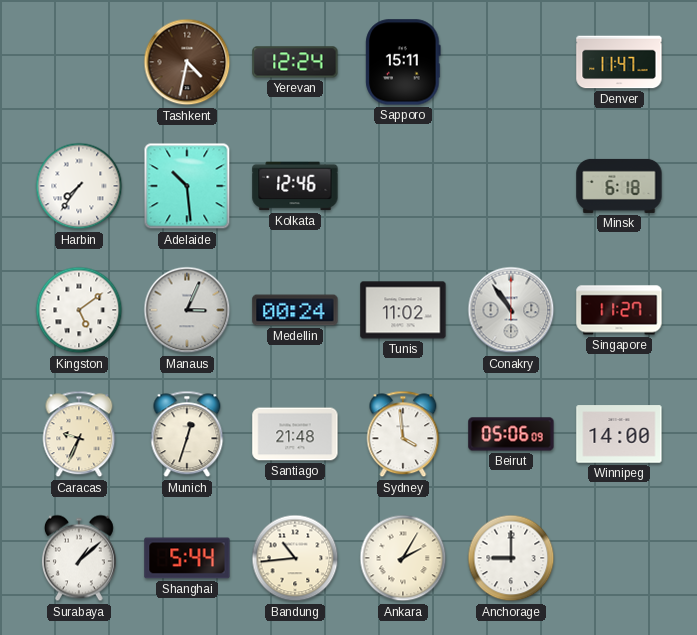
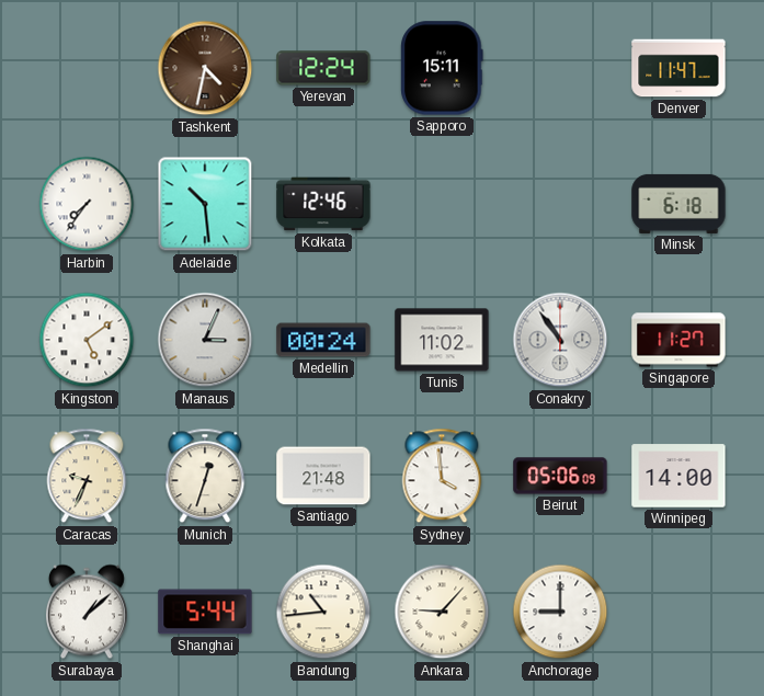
Ankara: 2:05 -> 9:07
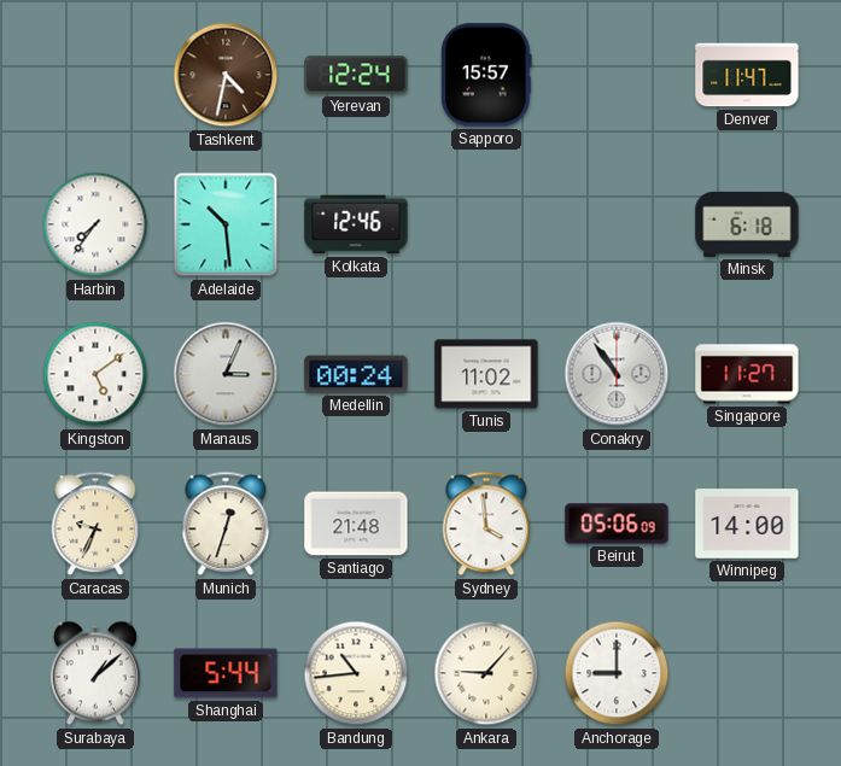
Sapporo: 15:11 -> 15:57
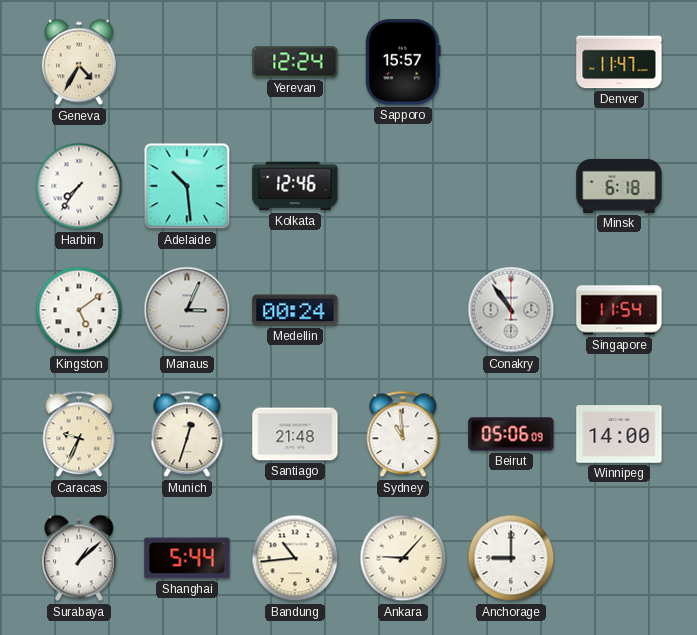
Geneva: none -> 4:35
Tashkent: 4:32 -> none
Tunis: 11:02 -> none
Singapore: 11:27 -> 11:54
Sydney: 3:59 -> 10:59
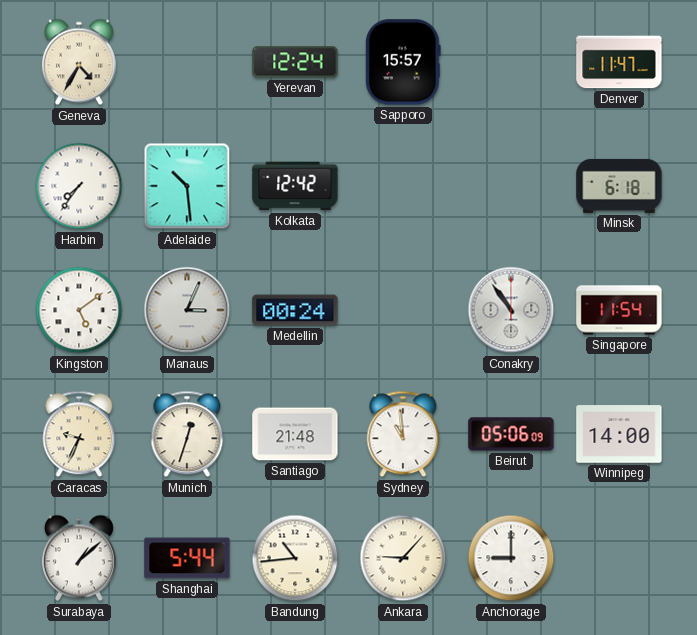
Kolkata: 12:46 -> 12:42
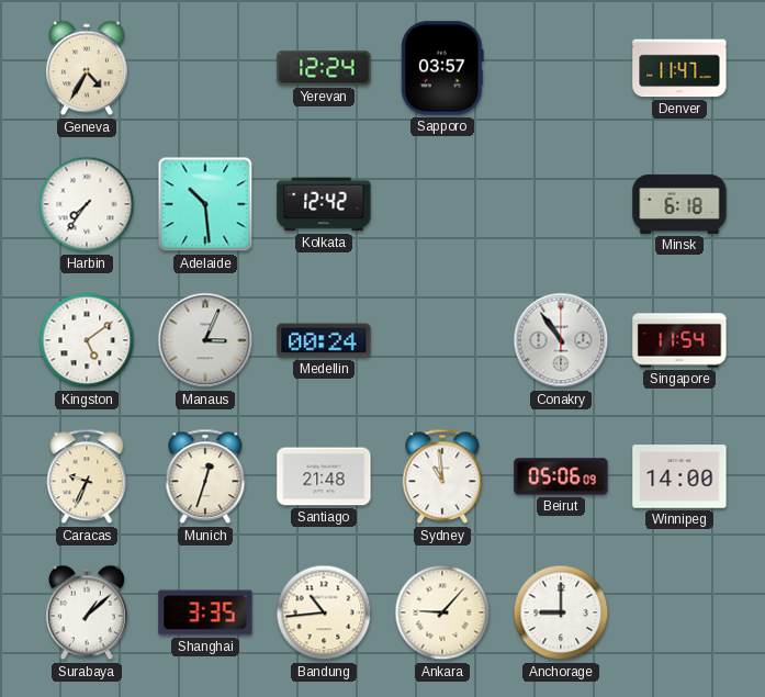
Sapporo: 15:57 -> 03:57
Shanghai: 5:44 -> 3:35
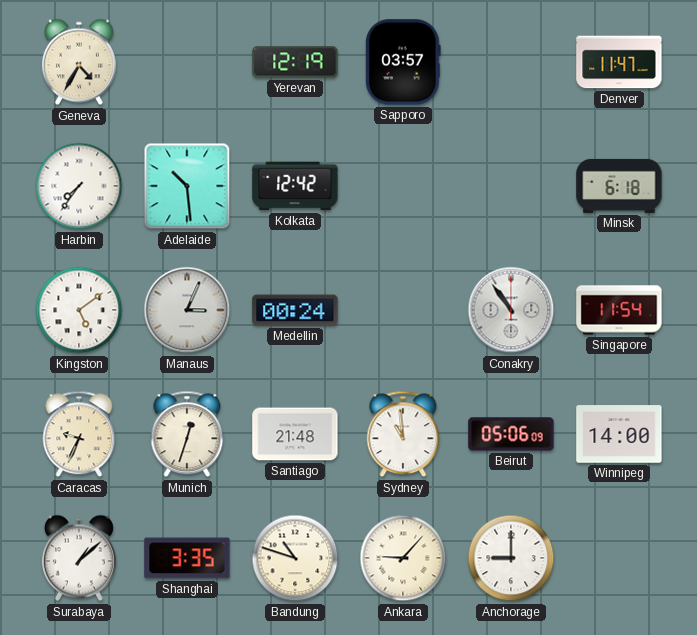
Yerevan: 12:24 -> 12:19
Bandung: 10:44 -> 10:48
